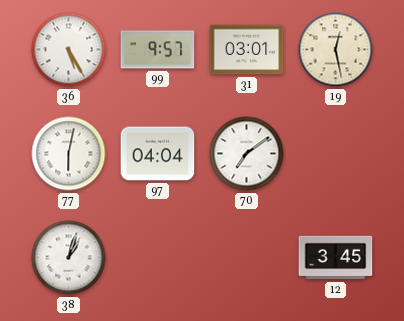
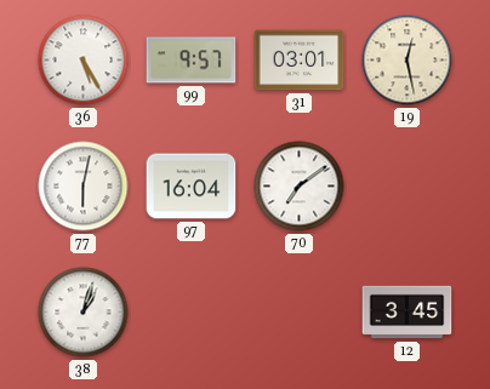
97: 04:04 -> 16:04
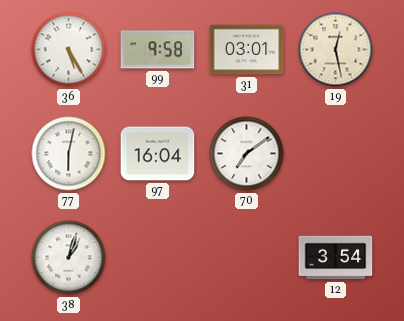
99: 9:57 -> 9:58
12: 3:45 -> 3:54
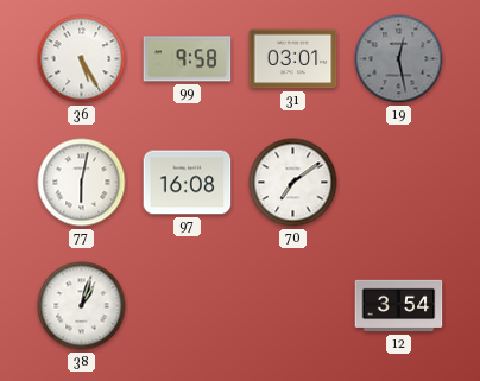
19 dial: cream -> grey
97: 16:04 -> 16:08
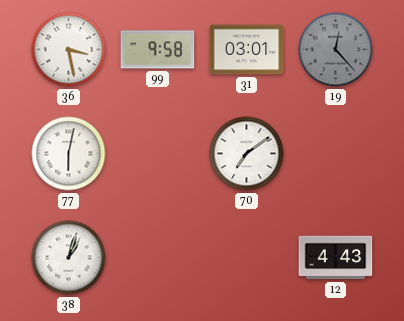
36: 5:25 -> 3:28
19: 12:28 -> 12:23
97: 16:08 -> none
12: 3:54 -> 4:43
